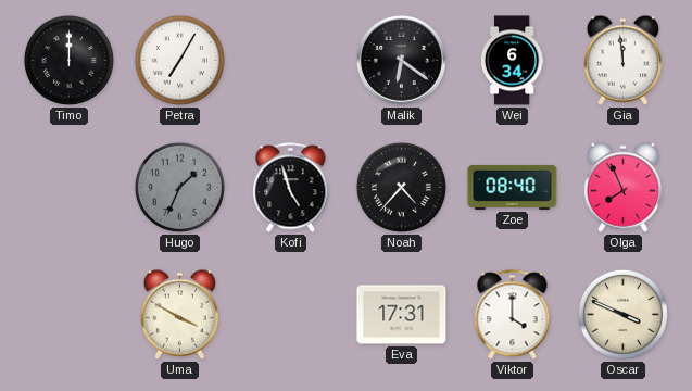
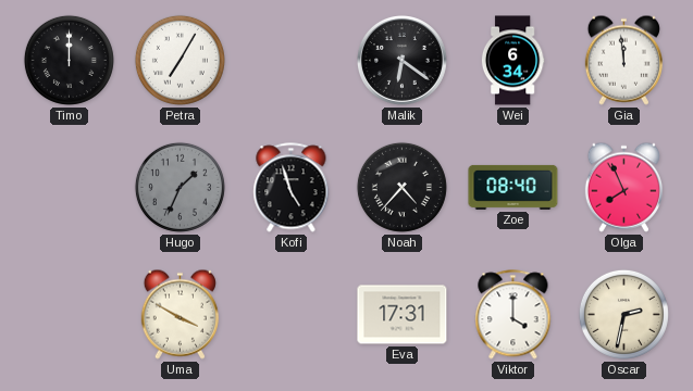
Oscar: 3:49 -> 2:32
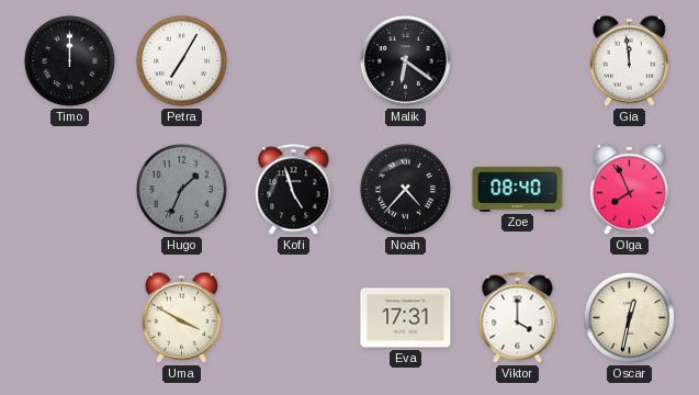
Wei: 6:34 -> none
Oscar: 2:32 -> 12:32
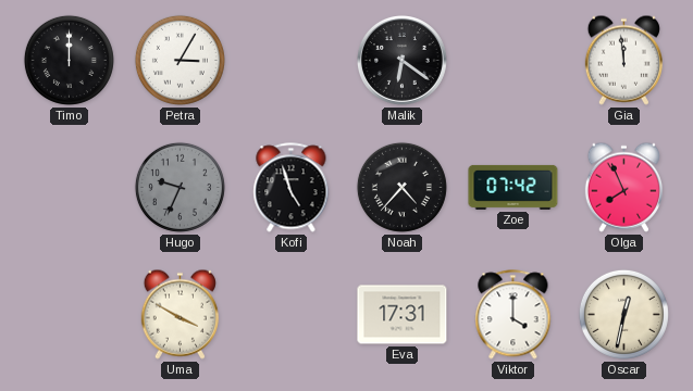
Petra: 7:05 -> 3:05
Hugo: 1:34 -> 9:34
Zoe: 08:40 -> 07:42
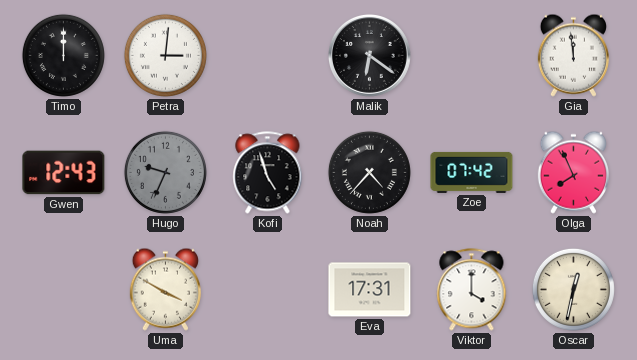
Petra: 3:05 -> 3:01
Gwen: none -> 12:43
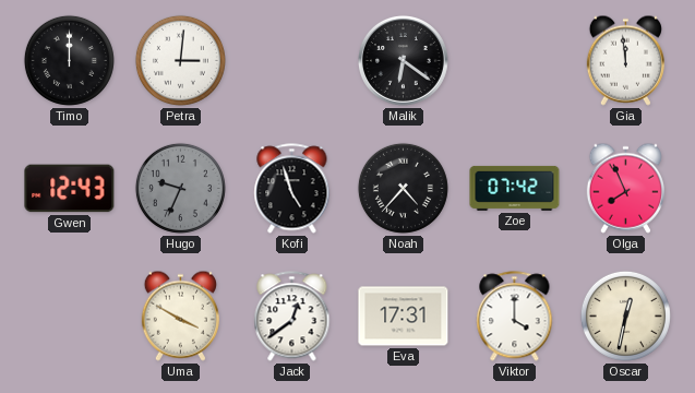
Jack: none -> 12:39
